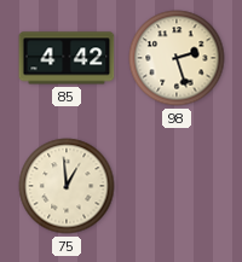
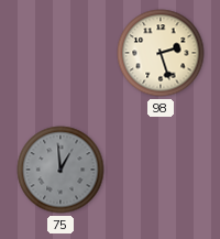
85: 4:42 -> none
75 dial: cream -> grey
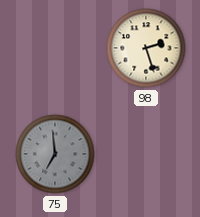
75: 12:59 -> 6:59
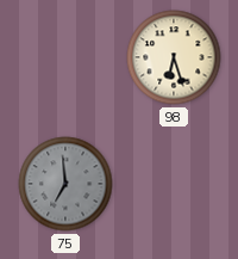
98: 2:27 -> 6:27
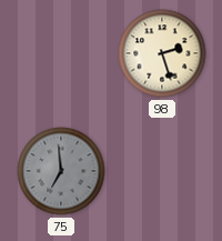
98: 6:27 -> 2:27
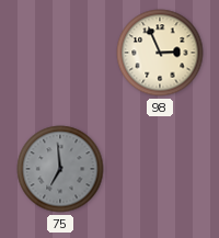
98: 2:27 -> 2:56
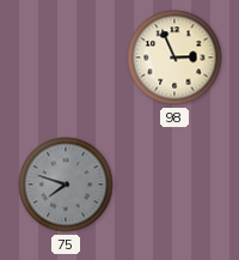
75: 6:59 -> 7:48
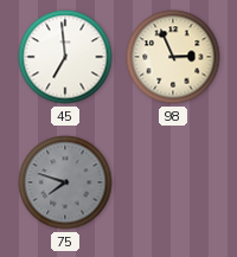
45: none -> 6:59
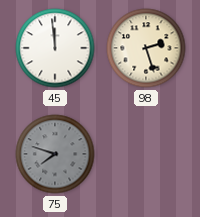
45: 6:59 -> 11:59
98: 2:56 -> 2:27
